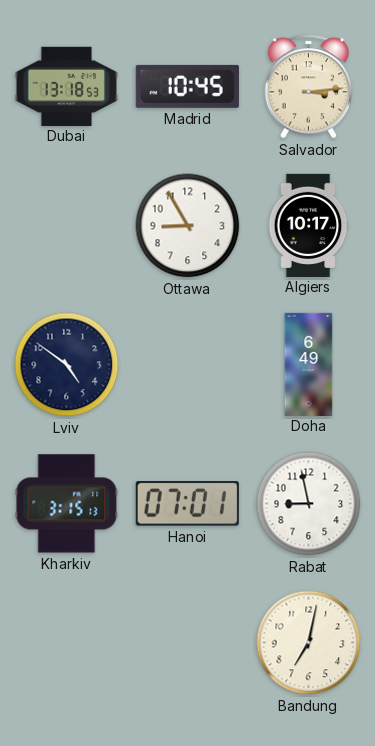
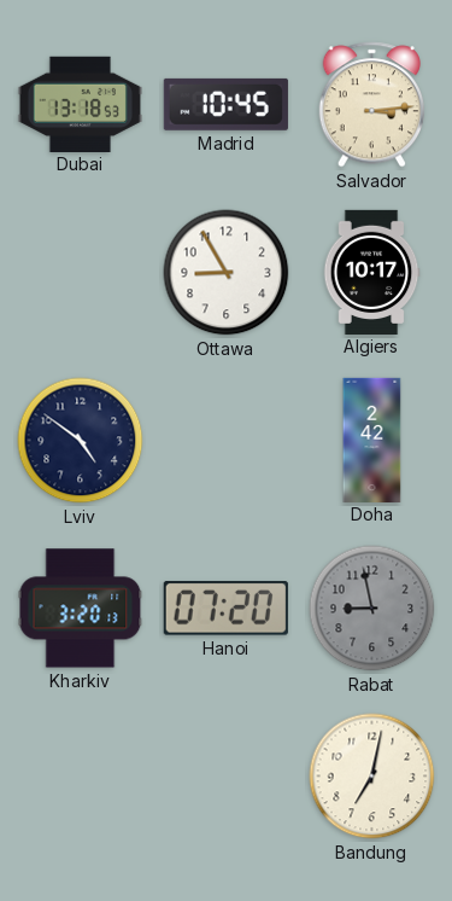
Doha: 6:49 -> 2:42
Kharkiv: 3:15 -> 3:20
Hanoi: 07:01 -> 07:20
Rabat dial: white -> grey
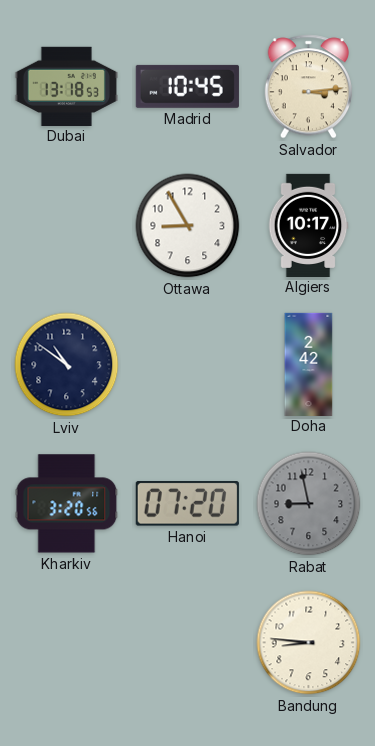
Lviv: 4:51 -> 10:51
Kharkiv: 3:20:13 -> 3:20:56
Bandung: 7:02 -> 8:46
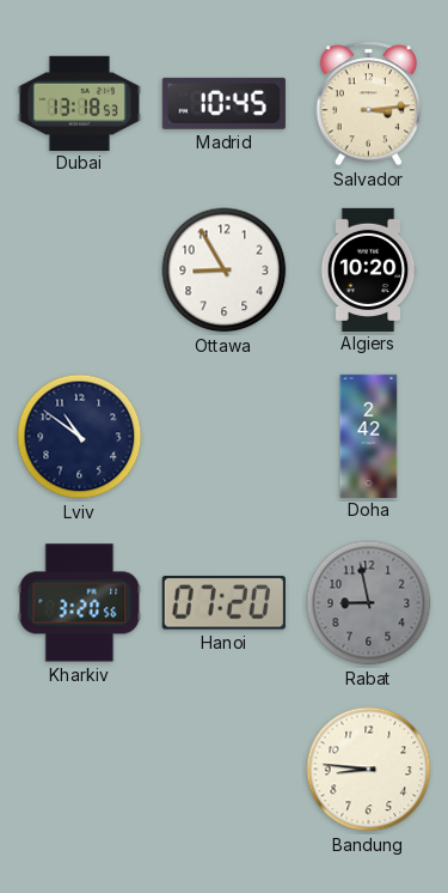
Algiers: 10:17 -> 10:20
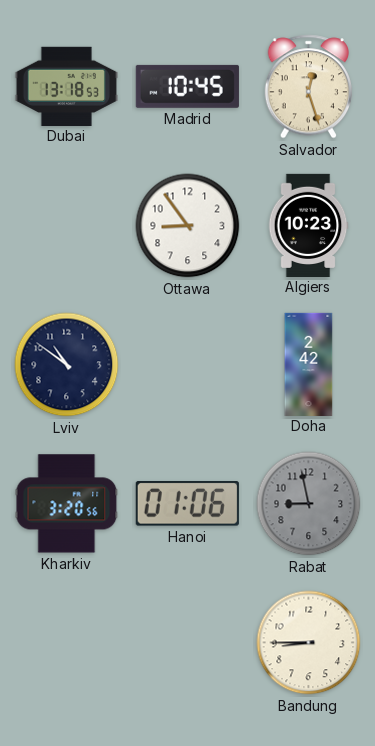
Salvador: 3:14 -> 12:27
Ottawa: 8:55 -> 8:54
Algiers: 10:20 -> 10:23
Hanoi: 07:20 -> 01:06
Bandung: 8:46 -> 8:45
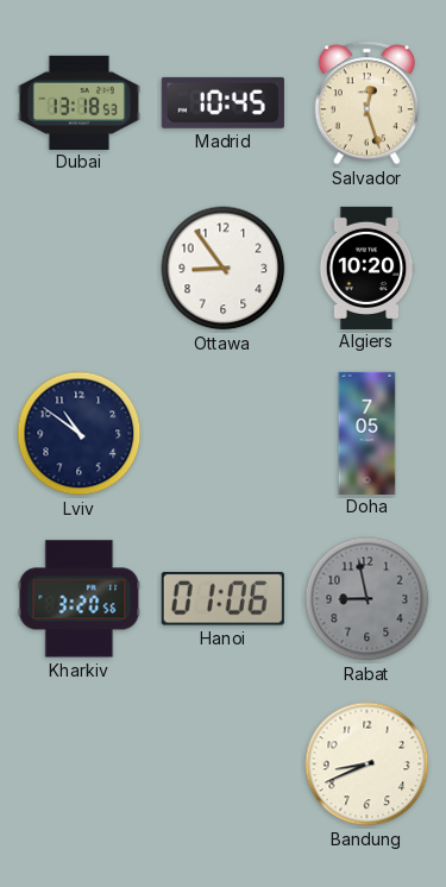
Algiers: 10:23 -> 10:20
Doha: 2:42 -> 7:05
Bandung: 8:45 -> 8:41
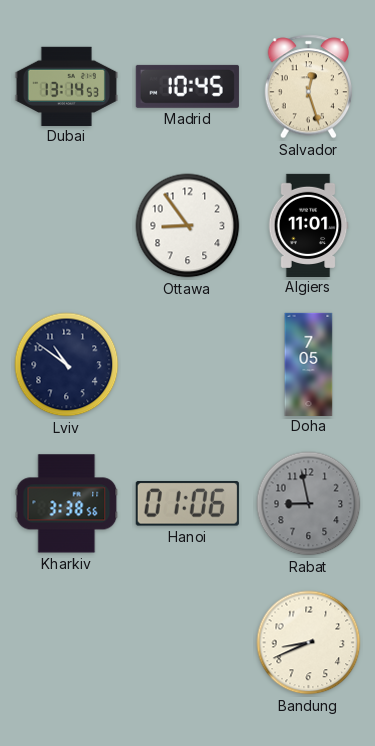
Dubai: 13:18 -> 13:14
Algiers: 10:20 -> 11:01
Kharkiv: 3:20 -> 3:38
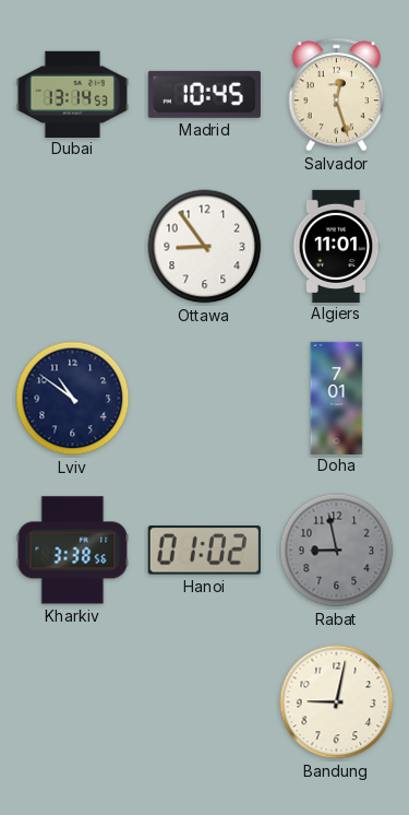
Doha: 7:05 -> 7:01
Hanoi: 01:06 -> 01:02
Bandung: 8:41 -> 9:02
